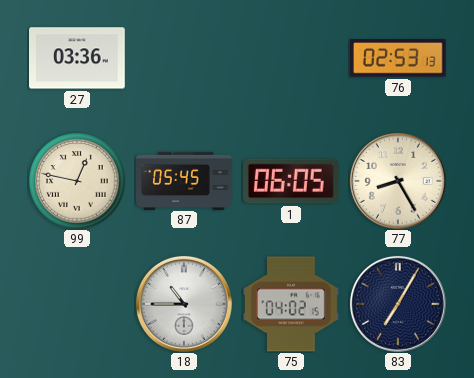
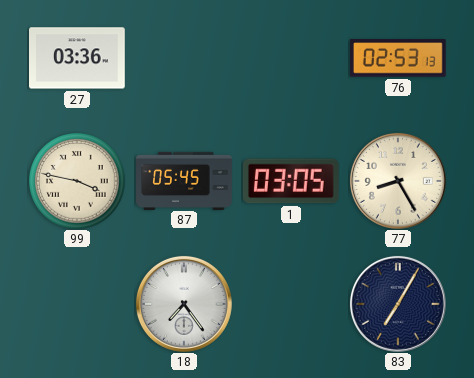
99: 12:47 -> 3:47
1: 06:05 -> 03:05
18: 10:45 -> 7:24
75: 04:02 -> none
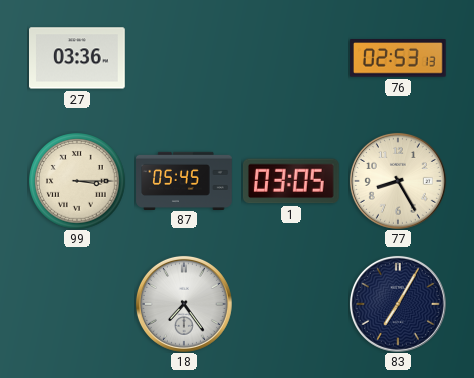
99: 3:47 -> 3:15
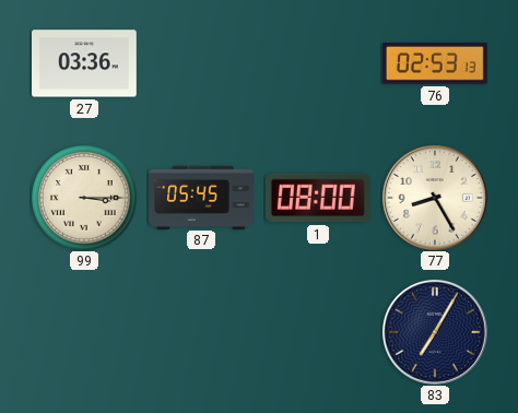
1: 03:05 -> 08:00
18: 7:24 -> none
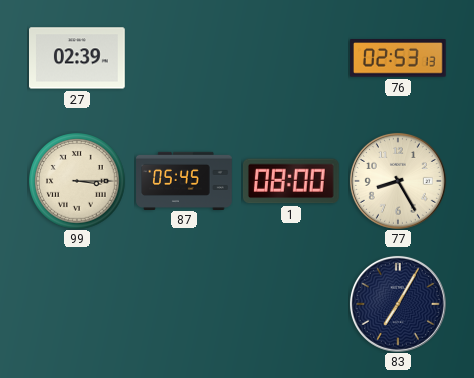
27: 03:36 -> 02:39
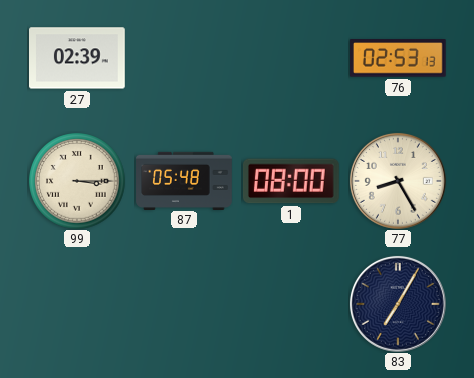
87: 05:45 -> 05:48
